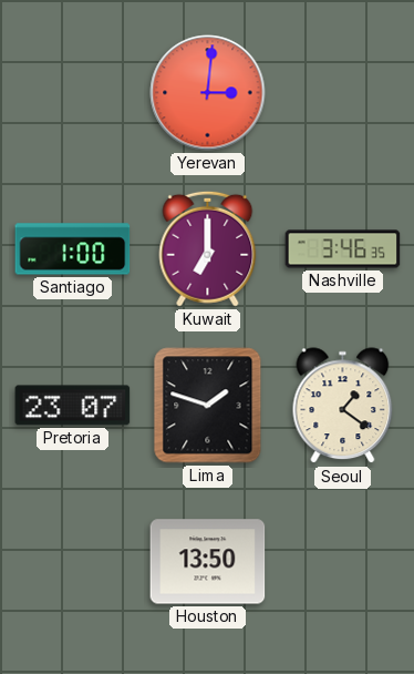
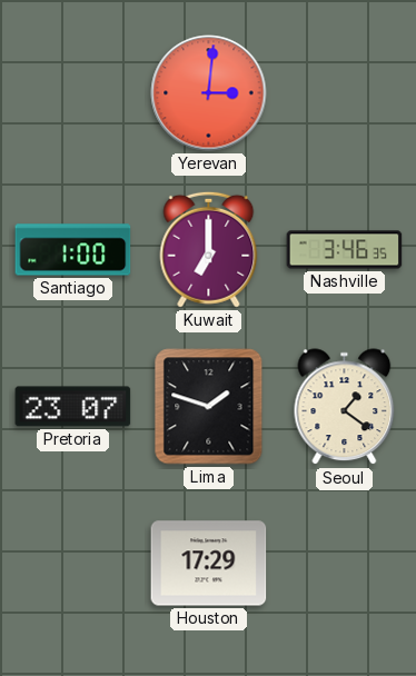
Houston: 13:50 -> 17:29
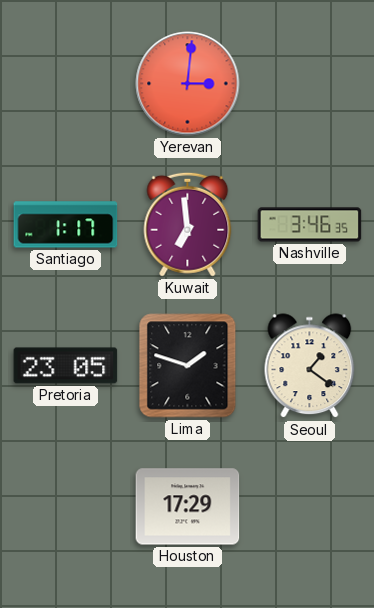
Santiago: 1:00 -> 1:17
Kuwait: 7:00 -> 6:59
Pretoria: 23:07 -> 23:05
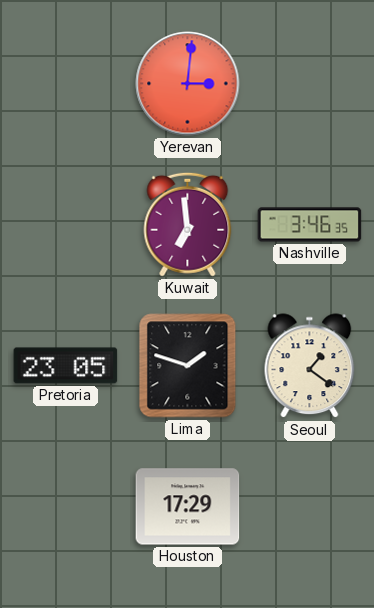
Santiago: 1:17 -> none
